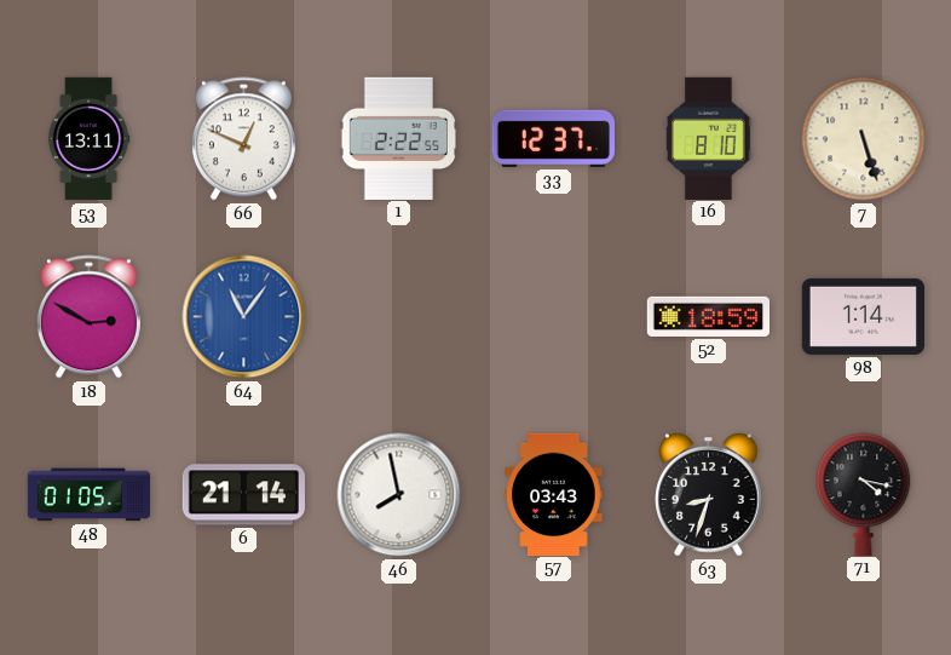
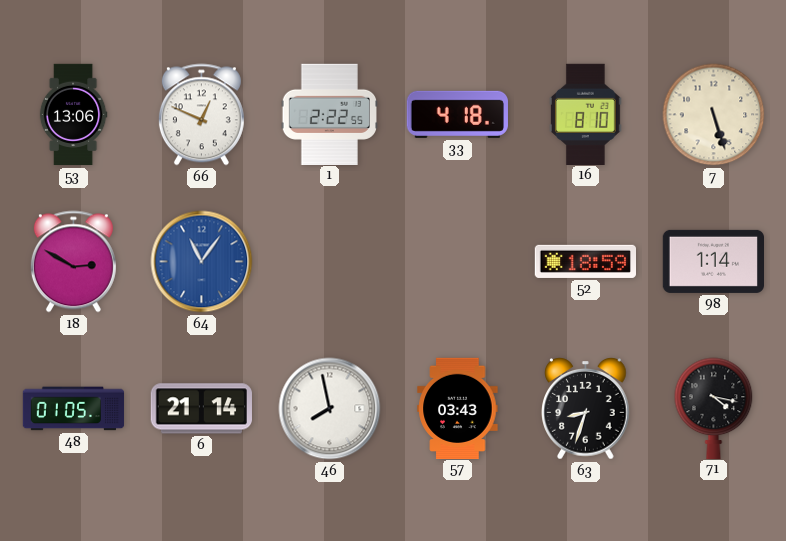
53: 13:11 -> 13:06
33: 12:37 -> 4:18
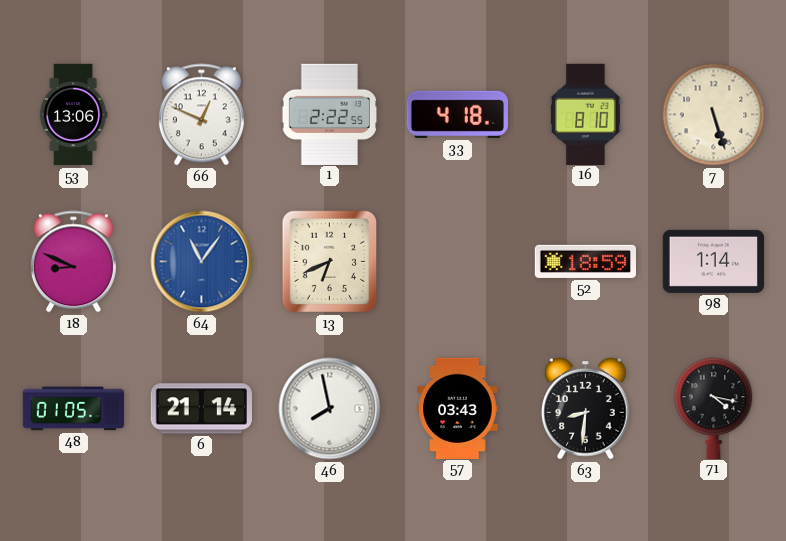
18: 2:50 -> 8:49
13: none -> 6:41
63: 8:33 -> 8:31
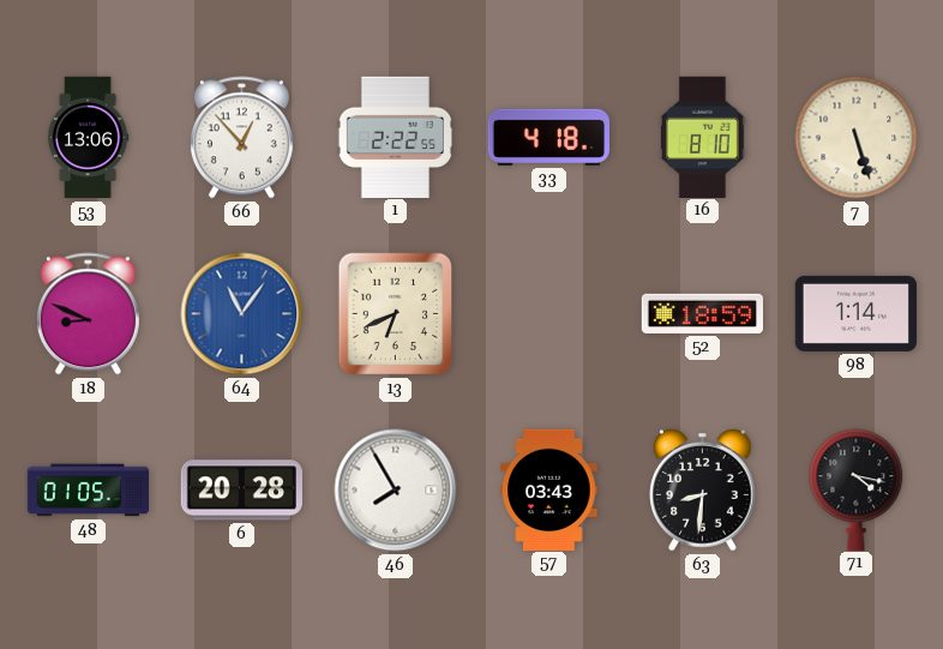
66: 12:49 -> 12:53
6: 21:14 -> 20:28
46: 7:58 -> 7:55
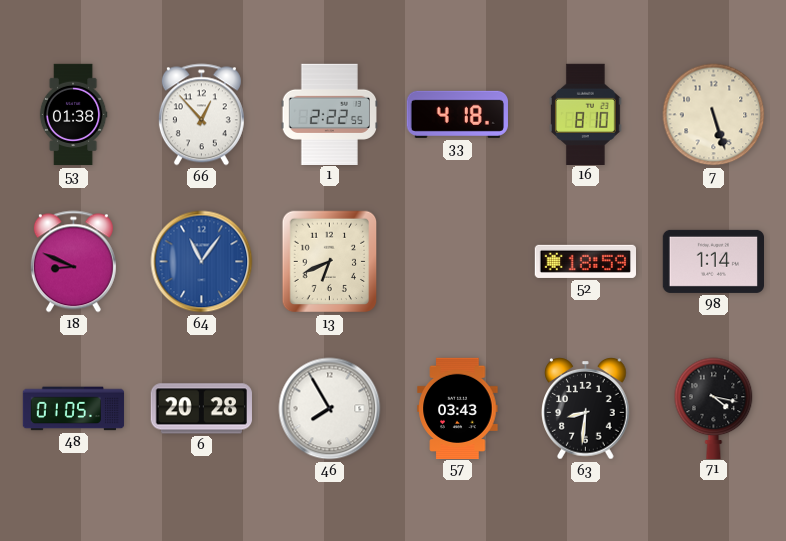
53: 13:06 -> 01:38
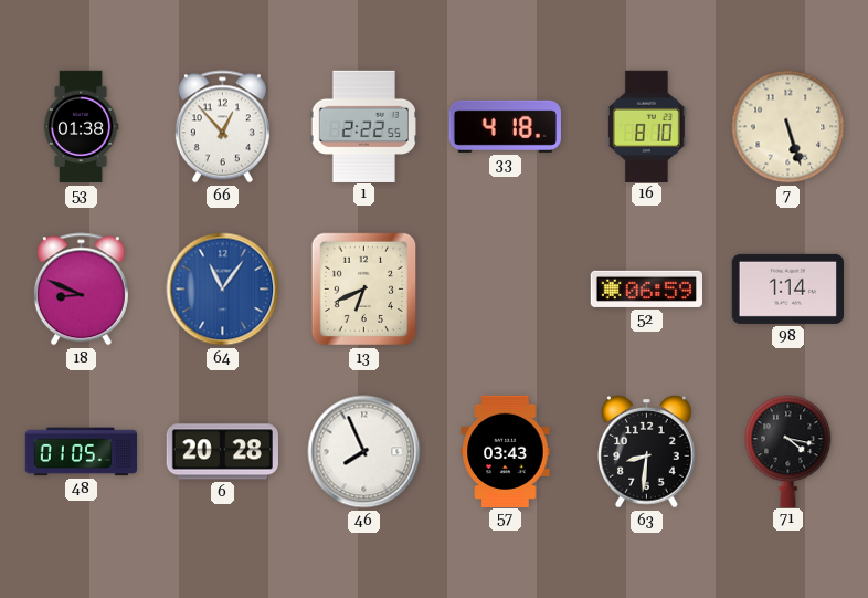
52: 18:59 -> 06:59
46: 7:55 -> 7:56
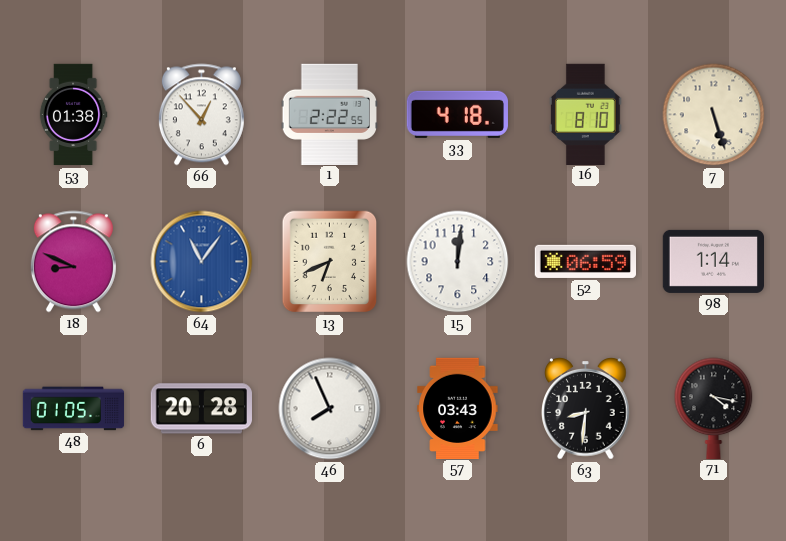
15: none -> 12:01
